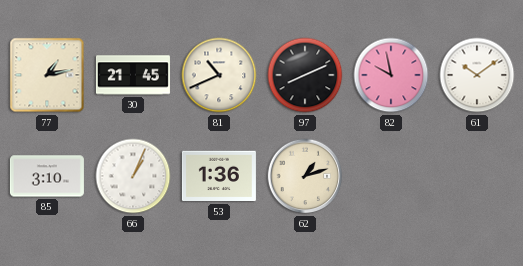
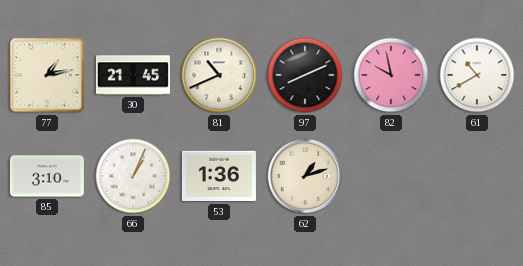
61: 10:09 -> 10:40
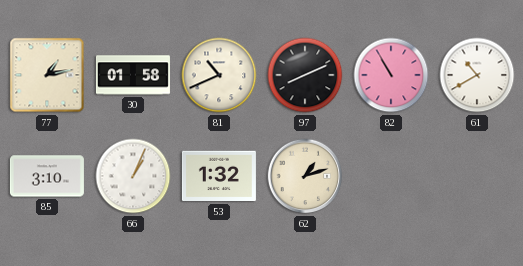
30: 21:45 -> 01:58
82: 9:58 -> 10:55
53: 1:36 -> 1:32
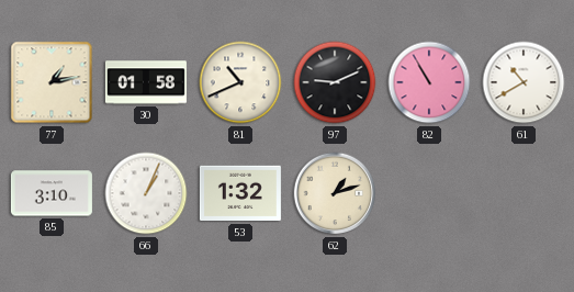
97: 8:11 -> 9:11
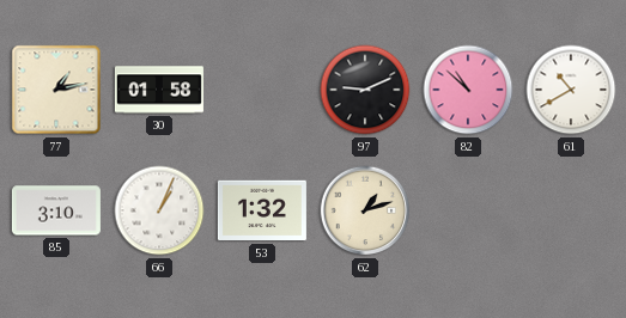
81: 10:41 -> none
82: 10:55 -> 10:52
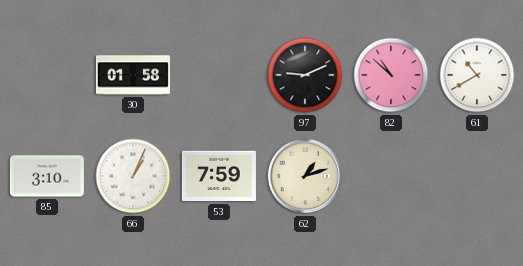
77: 1:13 -> none
53: 1:32 -> 7:59
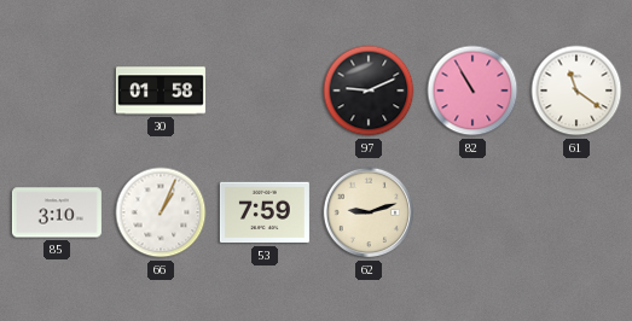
82: 10:52 -> 10:55
61: 10:40 -> 11:21
62: 1:12 -> 9:12
